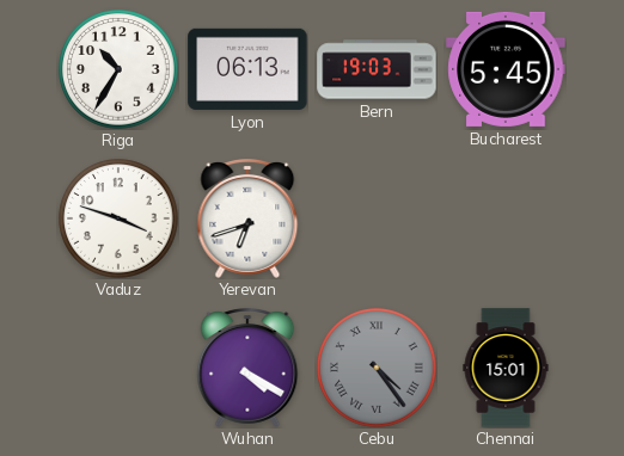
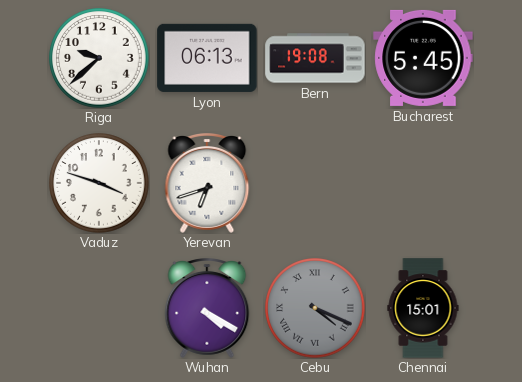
Riga: 10:35 -> 9:38
Bern: 19:03 -> 19:08
Cebu: 4:24 -> 4:19
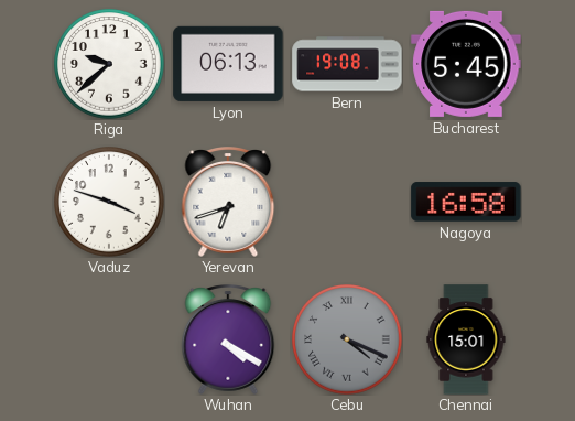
Nagoya: none -> 16:58
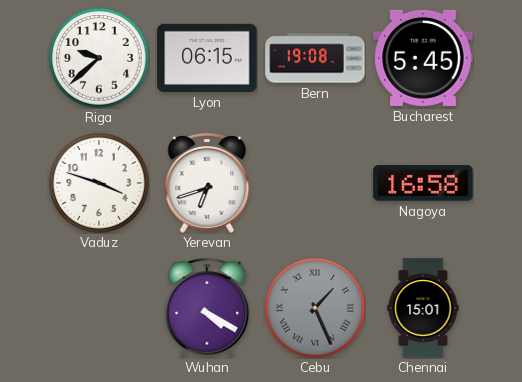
Lyon: 06:13 -> 06:15
Cebu: 4:19 -> 1:26
